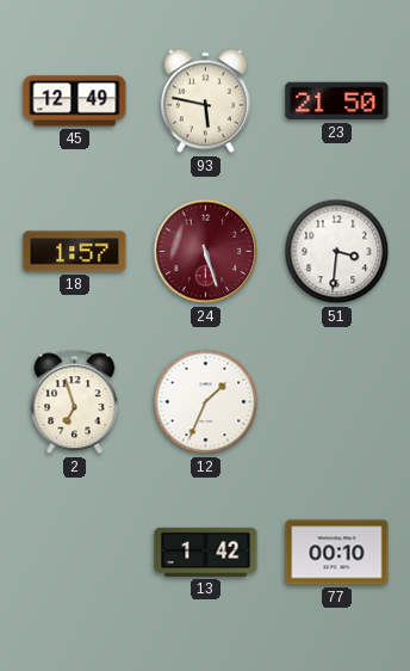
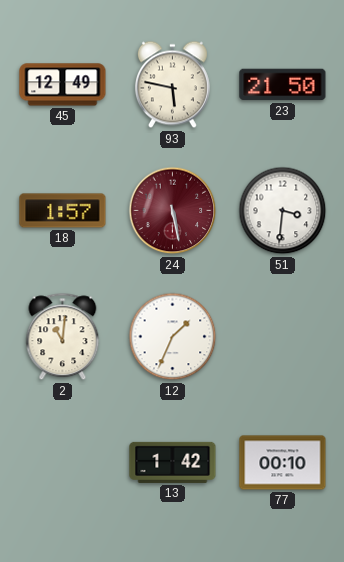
24: 5:27 -> 5:28
2: 6:57 -> 11:01
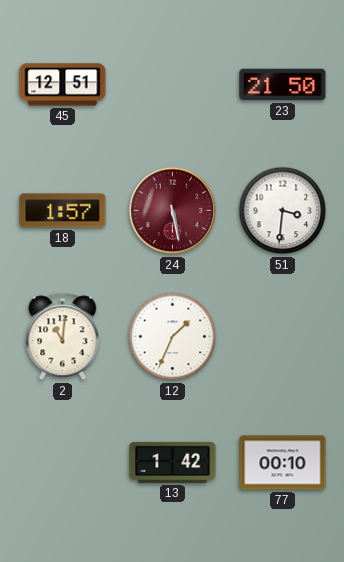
45: 12:49 -> 12:51
93: 5:47 -> none
